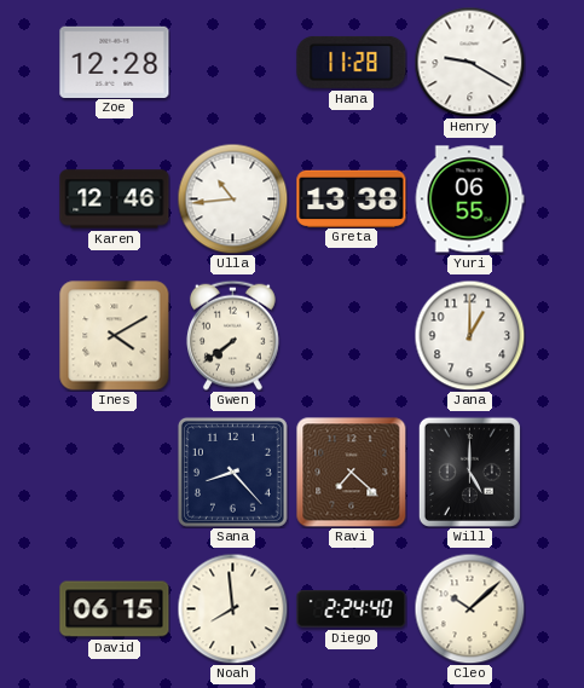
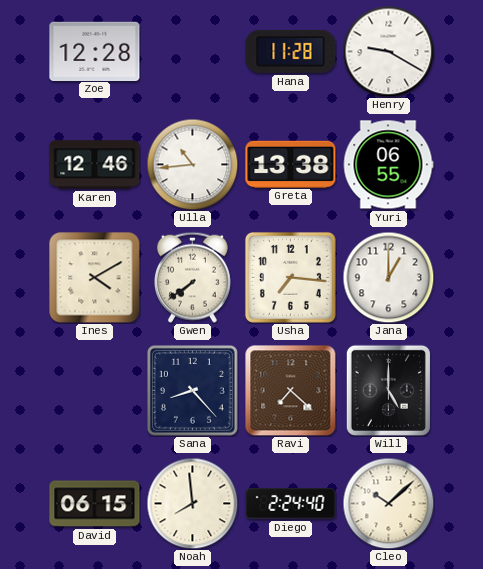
Usha: none -> 7:16
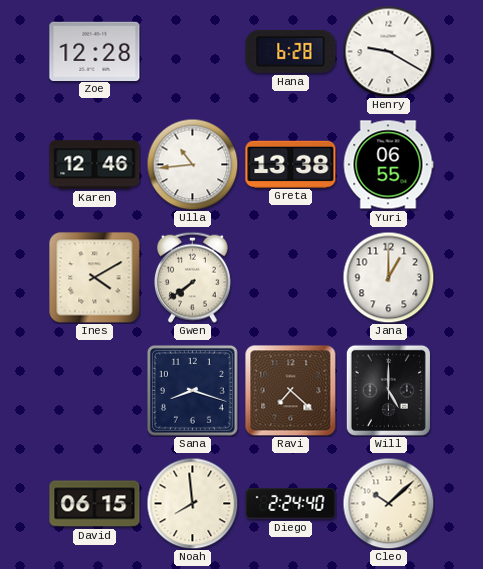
Hana: 11:28 -> 6:28
Usha: 7:16 -> none
Sana: 8:23 -> 8:18
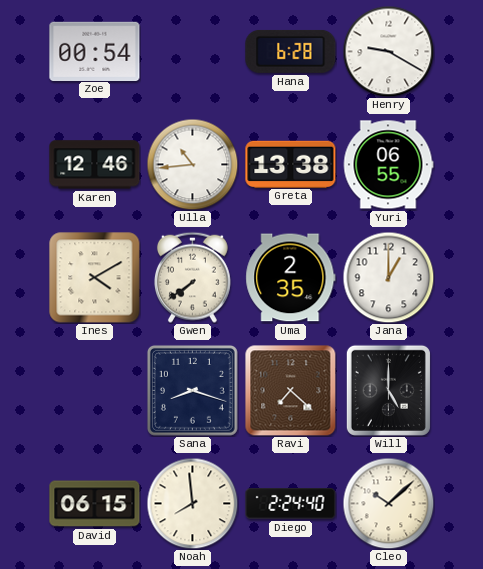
Zoe: 12:28 -> 00:54
Uma: none -> 2:35
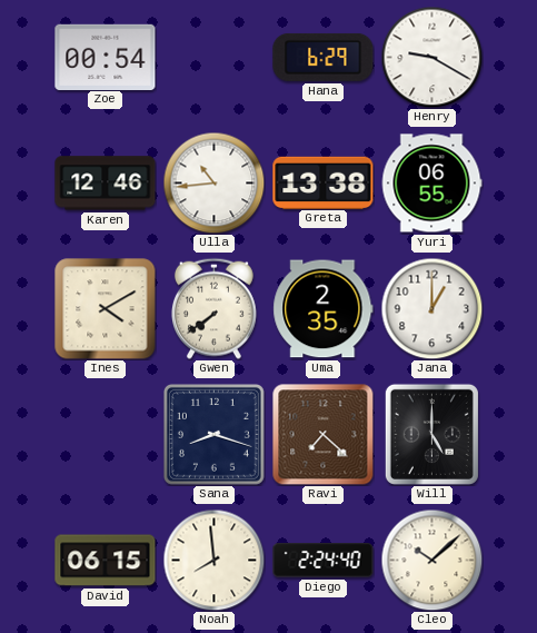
Hana: 6:28 -> 6:29
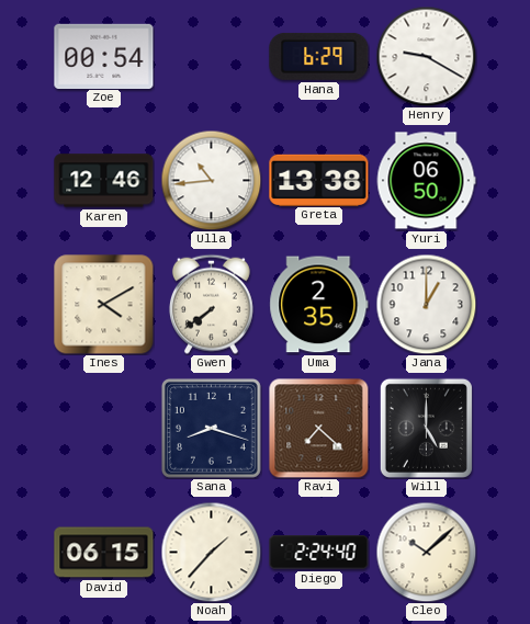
Yuri: 06:55 -> 06:50
Noah: 7:59 -> 1:37
